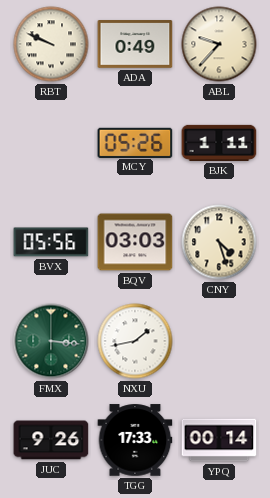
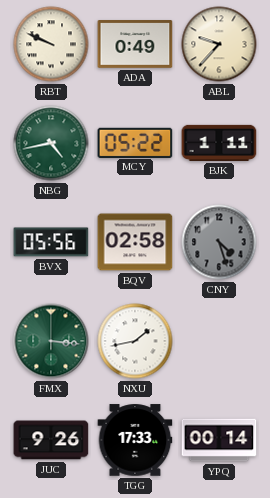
NBG: none -> 4:43
MCY: 05:26 -> 05:22
BQV: 03:03 -> 02:58
CNY dial: cream -> grey
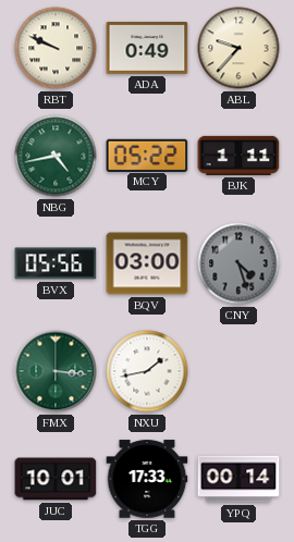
BQV: 02:58 -> 03:00
JUC: 9:26 -> 10:01
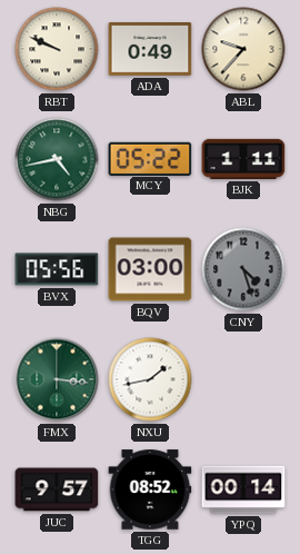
JUC: 10:01 -> 9:57
TGG: 17:33 -> 08:52
